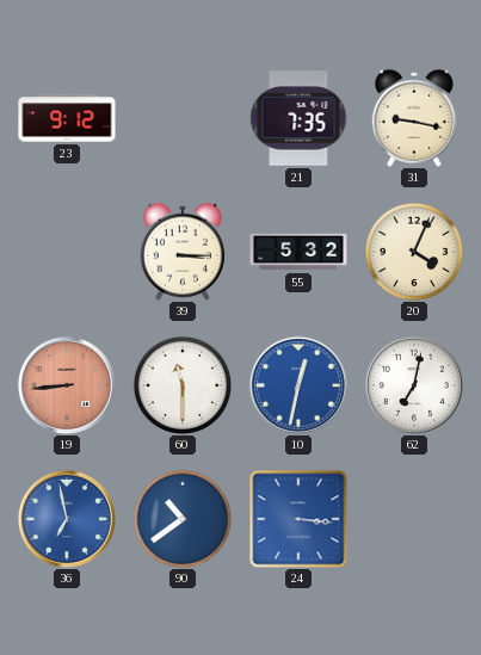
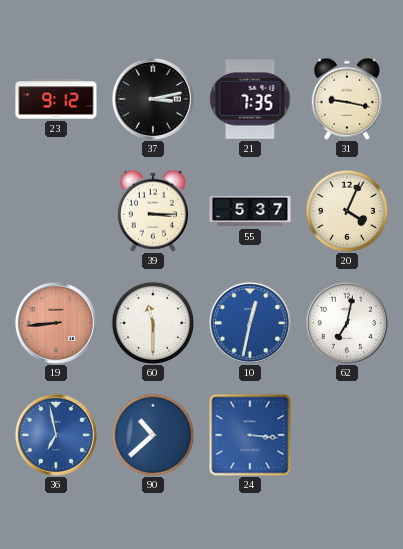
37: none -> 3:13
55: 5:32 -> 5:37
90: 10:39 -> 10:38
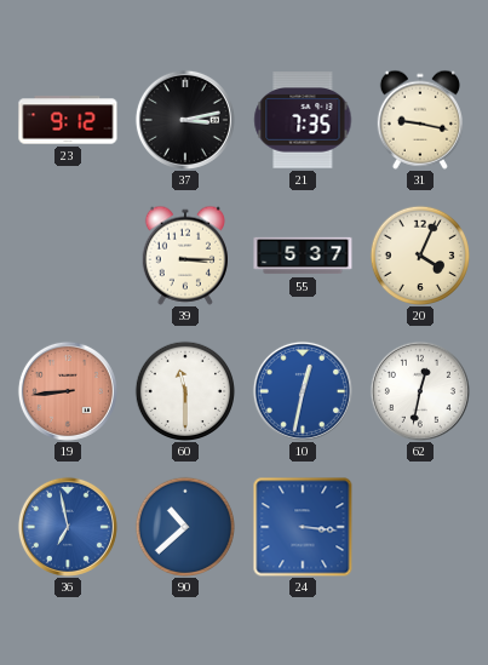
62: 7:02 -> 12:32
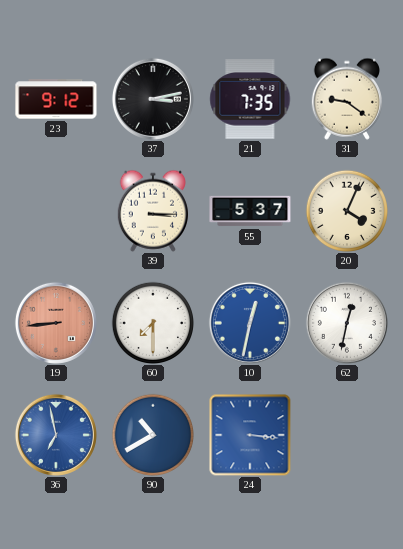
31: 9:17 -> 9:21
60: 11:30 -> 7:30
90: 10:38 -> 10:40
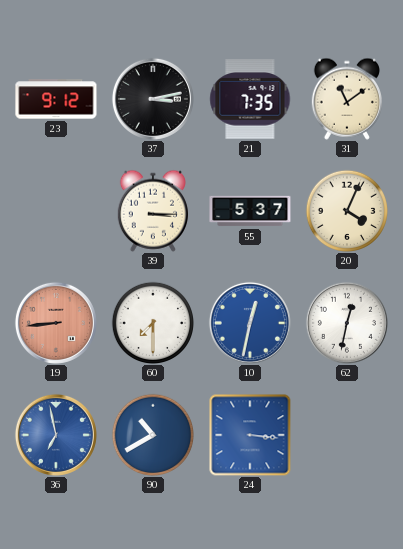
31: 9:21 -> 11:09
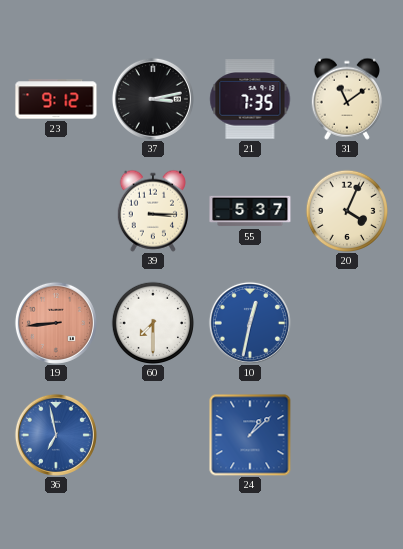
62: 12:32 -> none
90: 10:40 -> none
24: 3:16 -> 1:08
